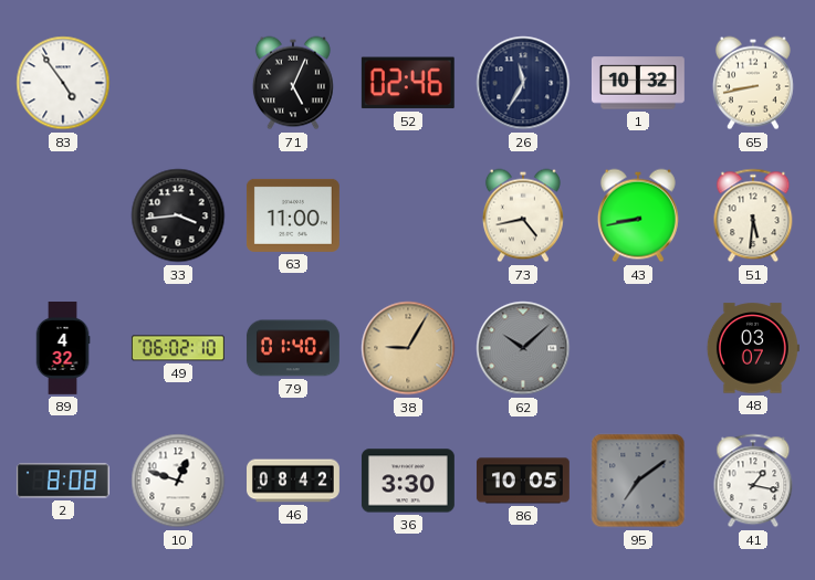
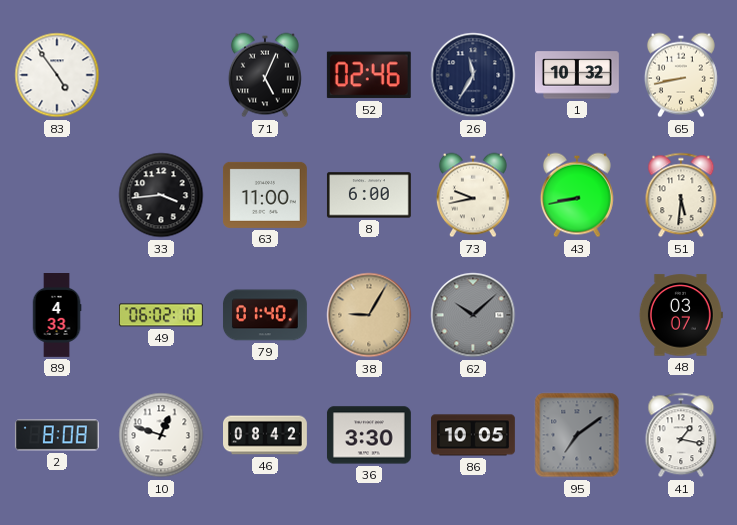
8: none -> 6:00
73: 4:43 -> 9:43
89: 4:32 -> 4:33
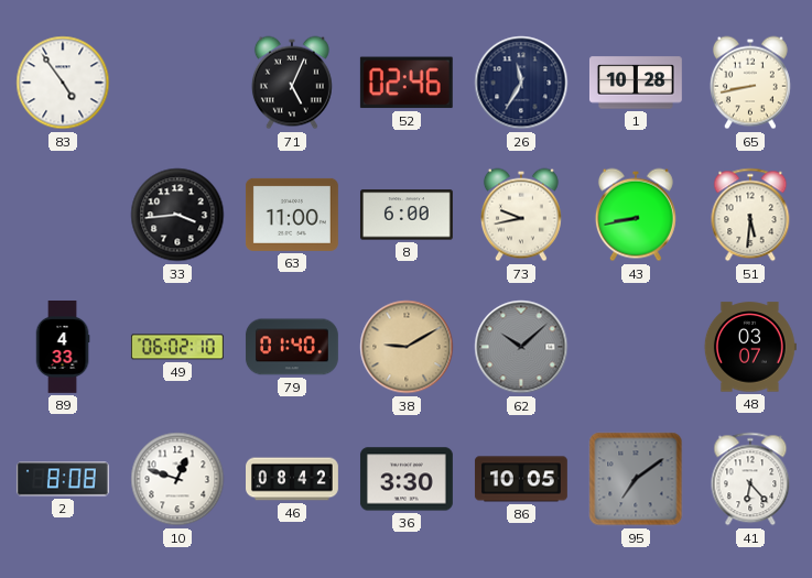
1: 10:32 -> 10:28
38: 9:05 -> 9:10
41: 1:17 -> 6:23
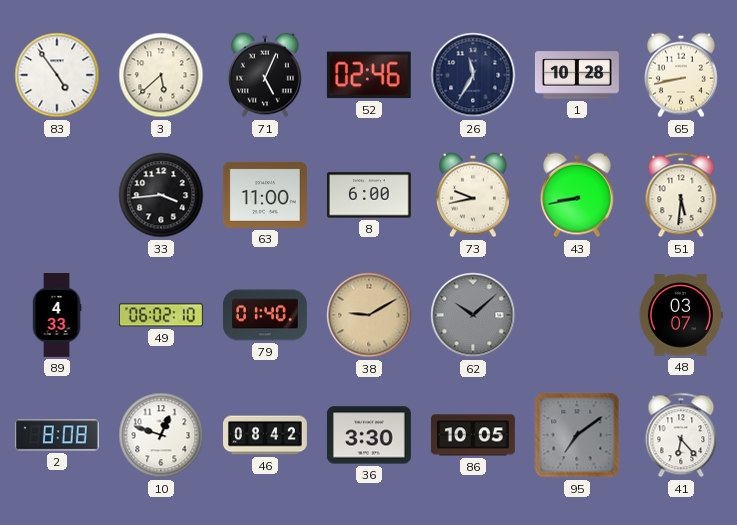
3: none -> 5:38
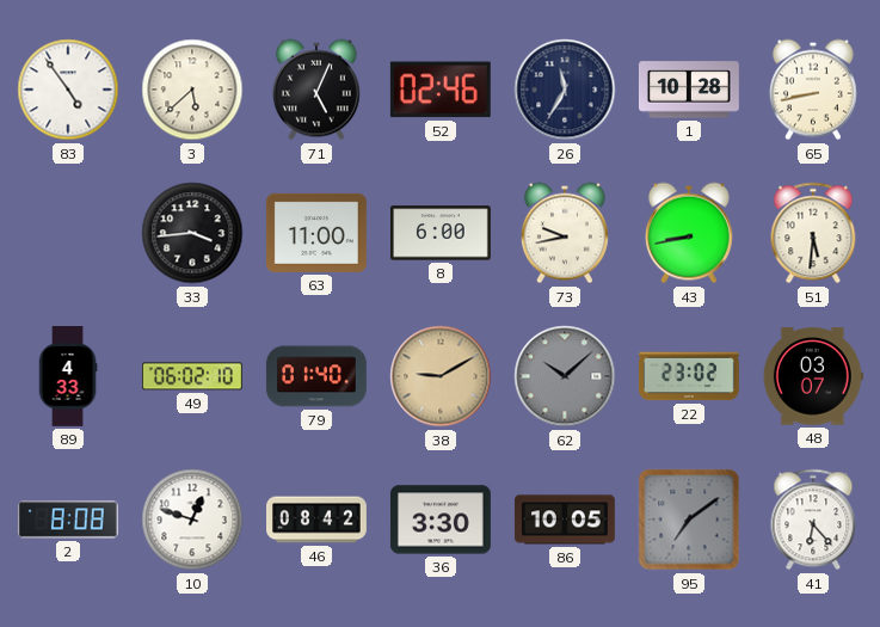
22: none -> 23:02
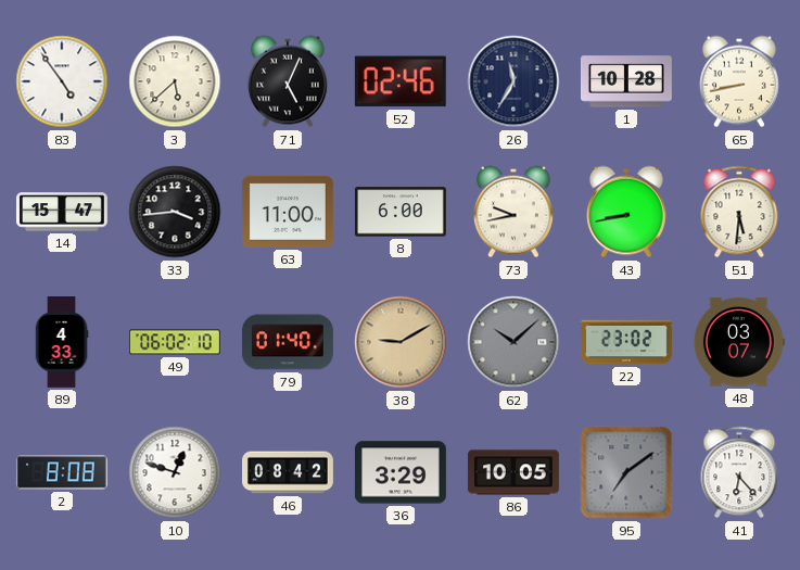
14: none -> 15:47
36: 3:30 -> 3:29
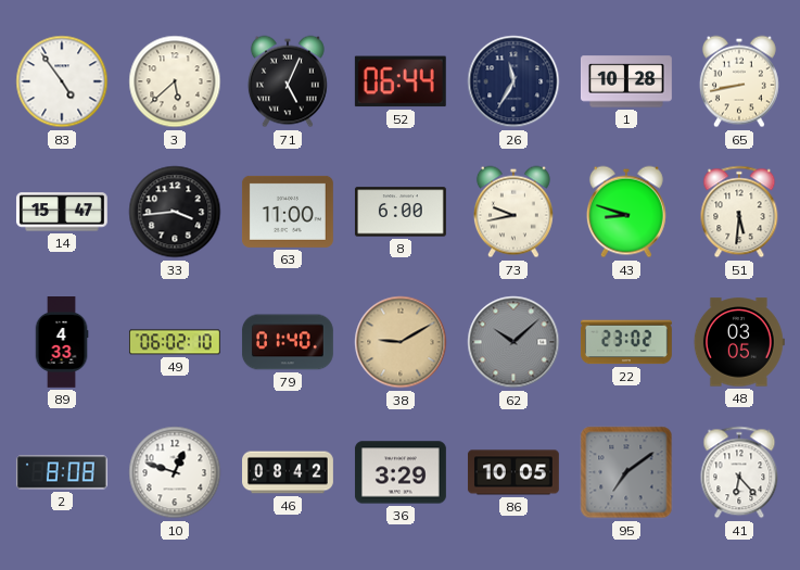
52: 02:46 -> 06:44
43: 8:43 -> 8:48
48: 03:07 -> 03:05
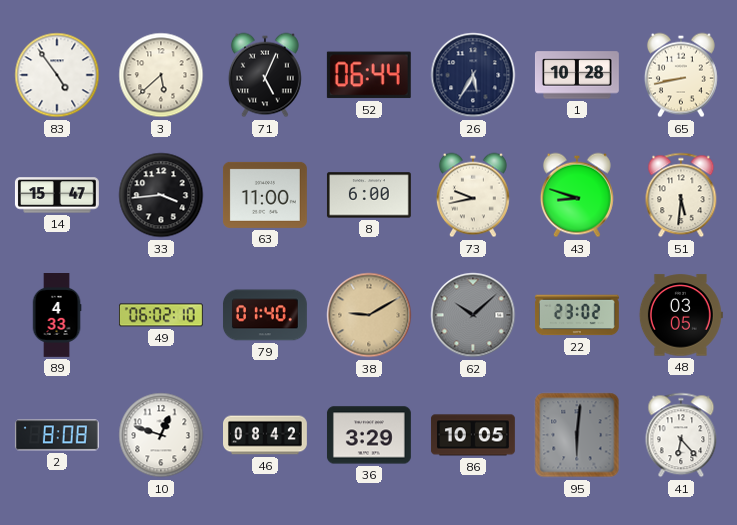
26: 11:35 -> 5:35
95: 7:09 -> 6:01
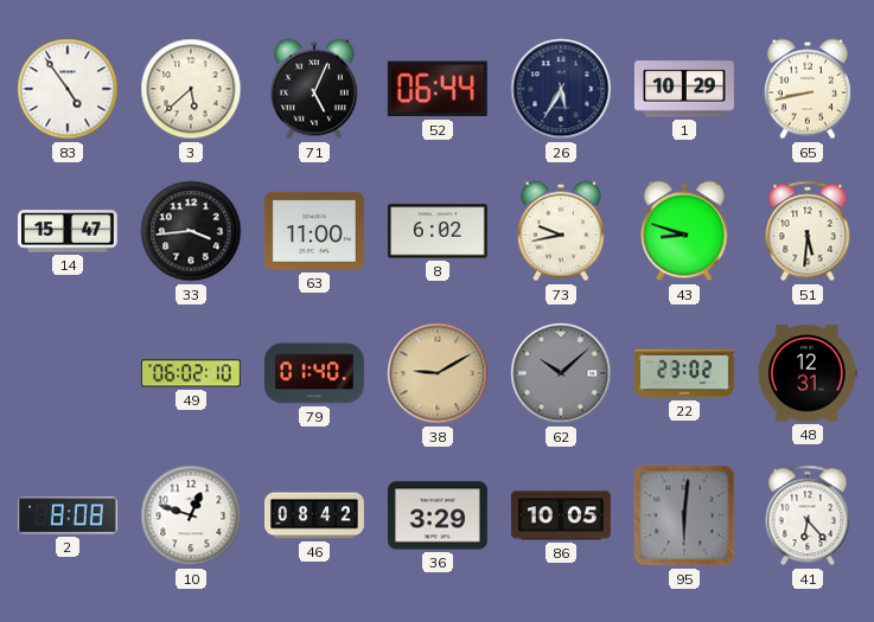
1: 10:28 -> 10:29
8: 6:00 -> 6:02
89: 4:33 -> none
48: 03:05 -> 12:31
